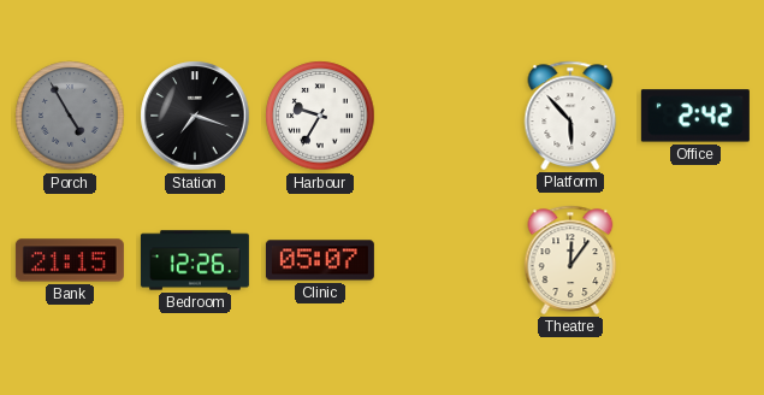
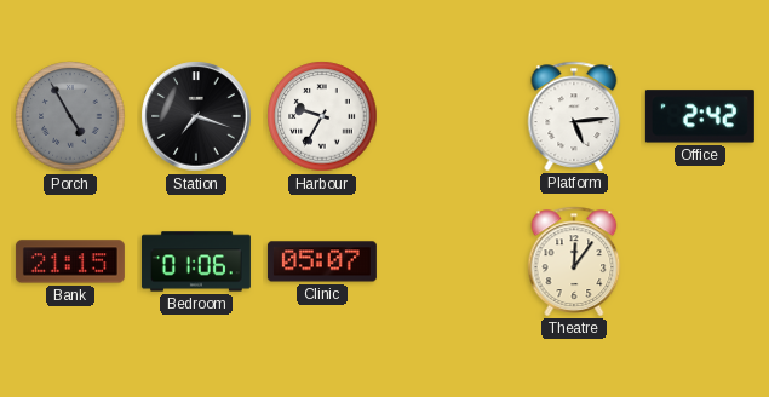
Platform: 5:53 -> 5:14
Bedroom: 12:26 -> 01:06
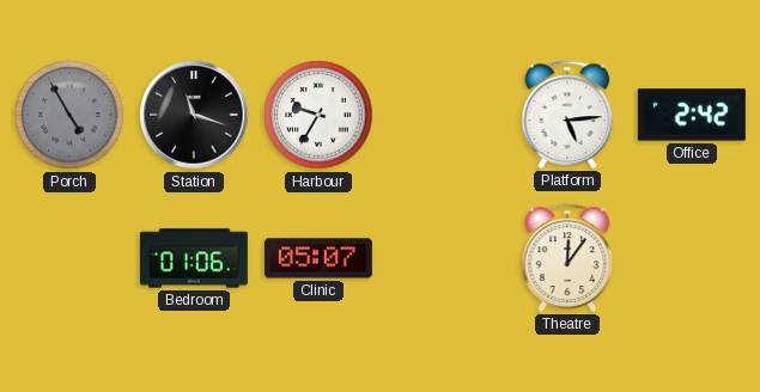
Station: 7:18 -> 11:18
Bank: 21:15 -> none
